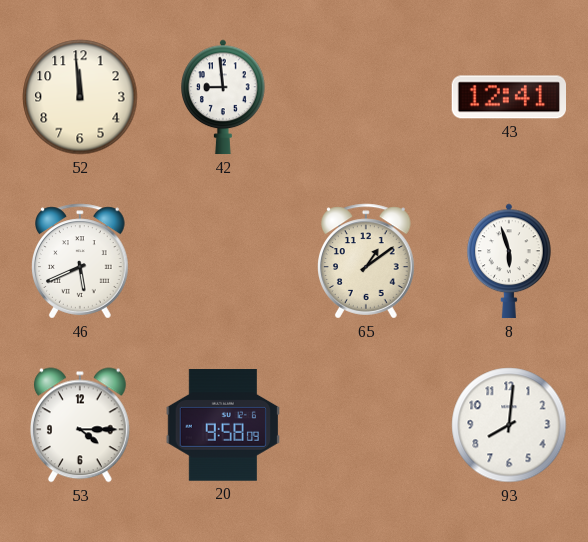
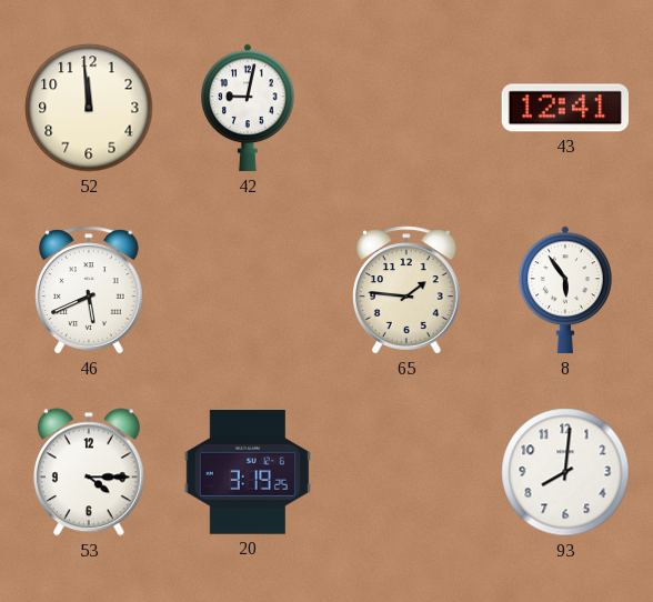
42: 8:59 -> 9:02
65: 1:09 -> 1:46
8: 5:57 -> 5:54
20: 9:58 -> 3:19
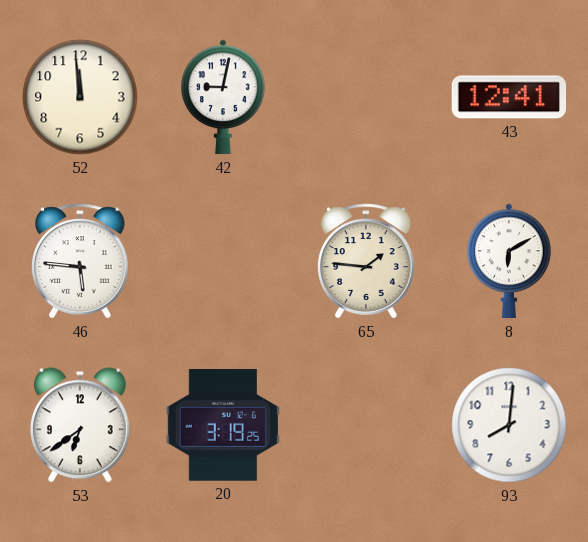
46: 5:41 -> 5:46
8: 5:54 -> 6:10
53: 4:15 -> 6:39
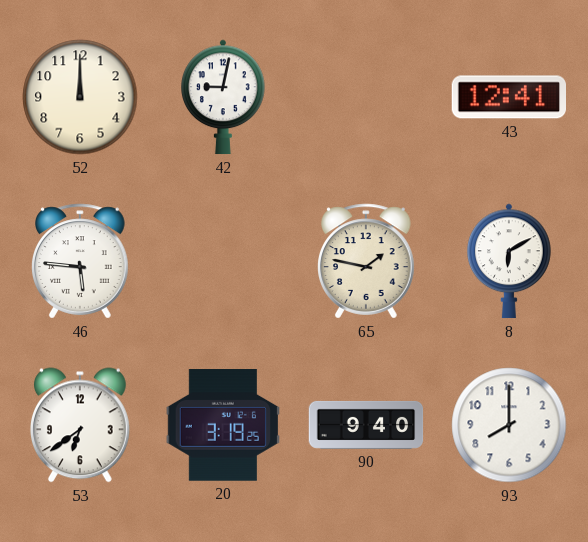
52: 11:59 -> 12:00
65: 1:46 -> 1:47
90: none -> 9:40
93: 8:01 -> 8:00
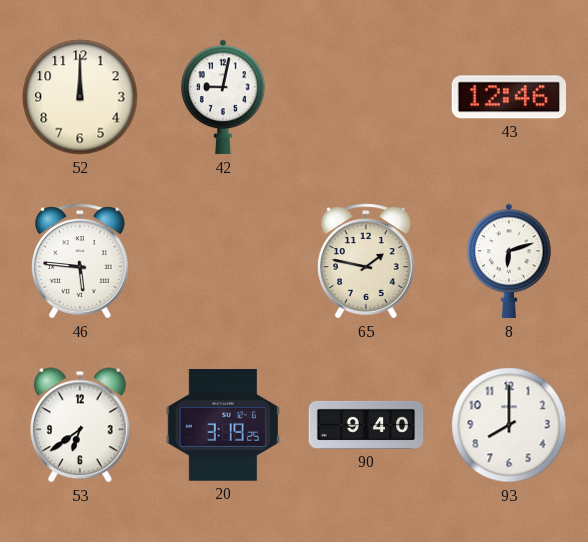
43: 12:41 -> 12:46
8: 6:10 -> 6:12
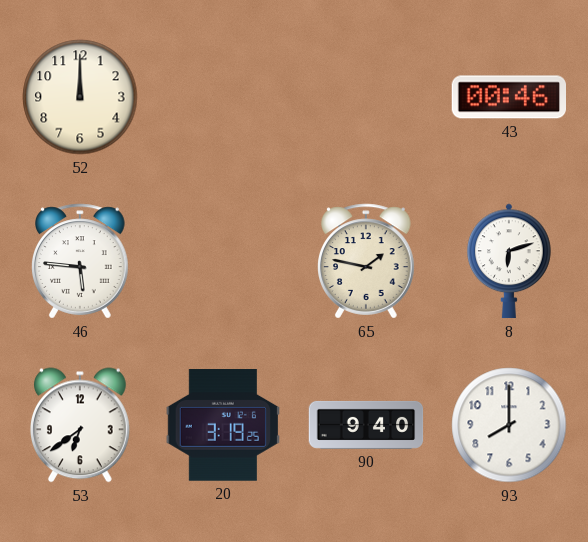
42: 9:02 -> none
43: 12:46 -> 00:46
